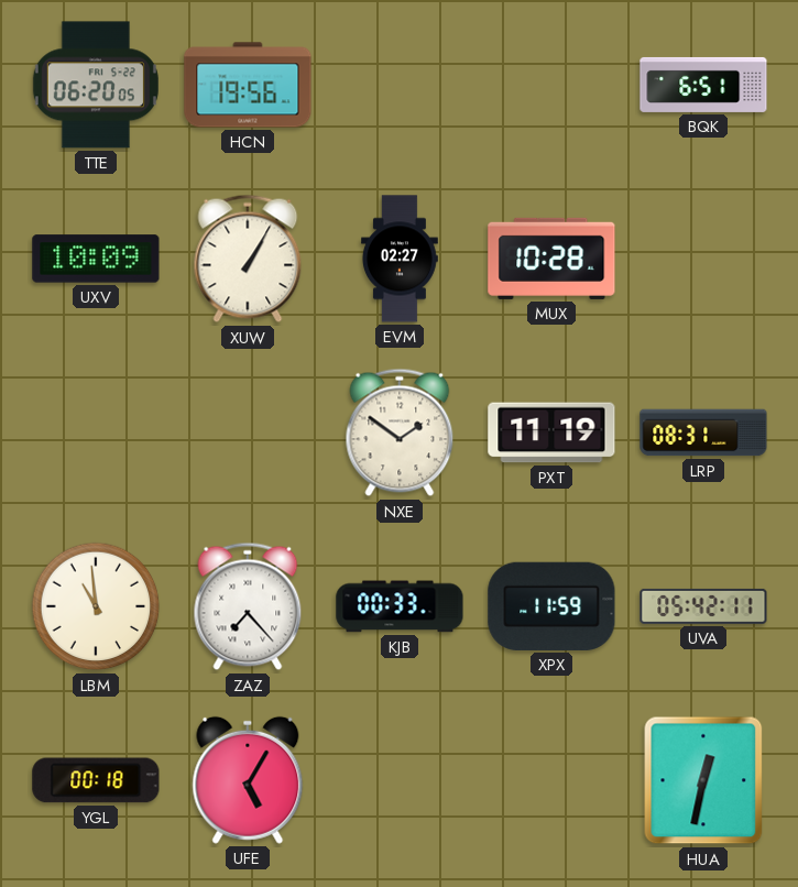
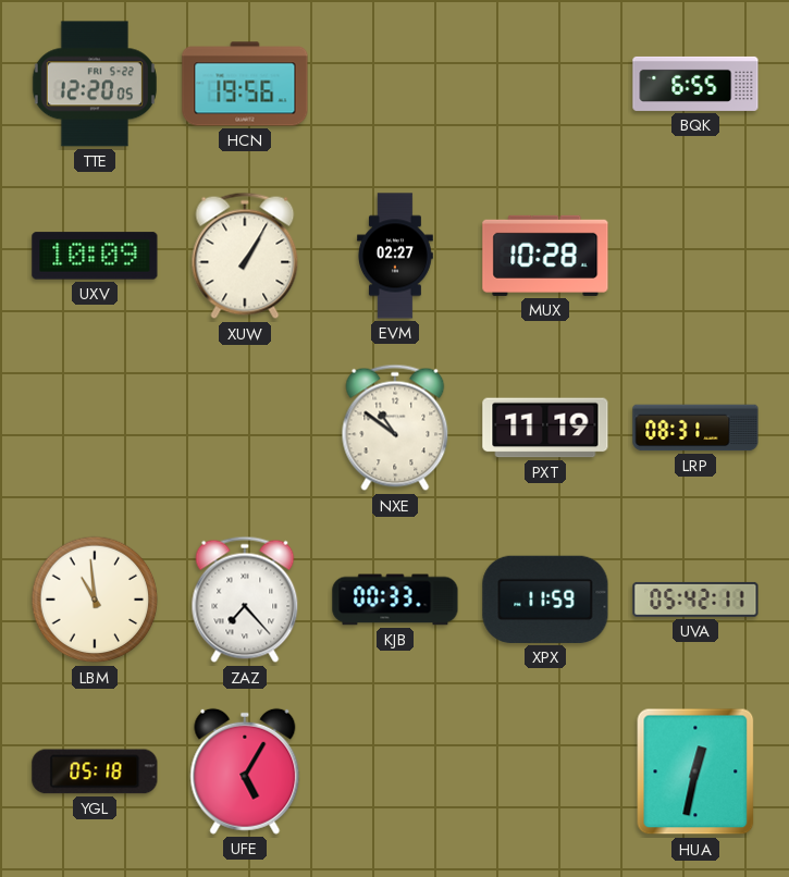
TTE: 06:20 -> 12:20
BQK: 6:51 -> 6:55
NXE: 1:51 -> 10:51
YGL: 00:18 -> 05:18
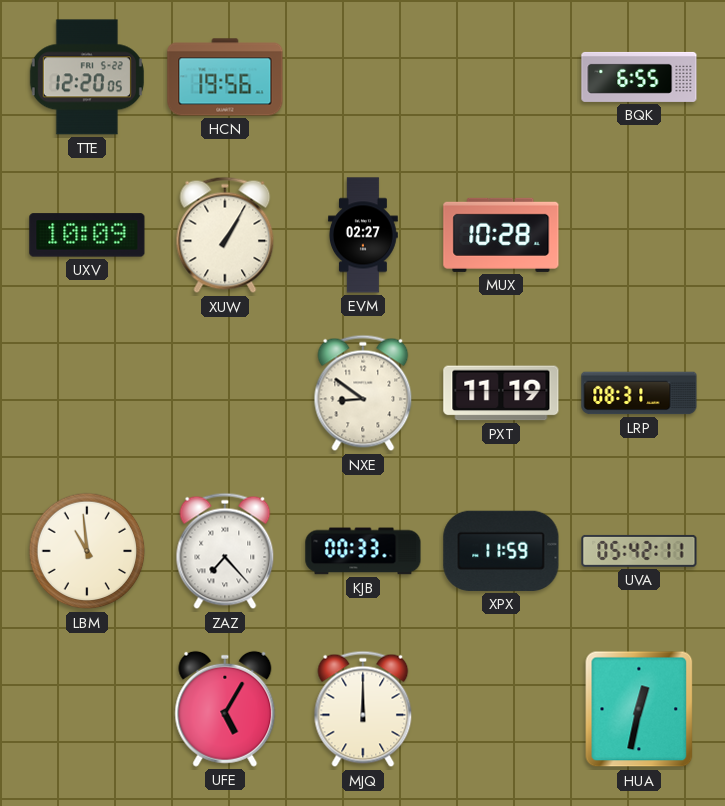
NXE: 10:51 -> 8:51
YGL: 05:18 -> none
MJQ: none -> 12:00
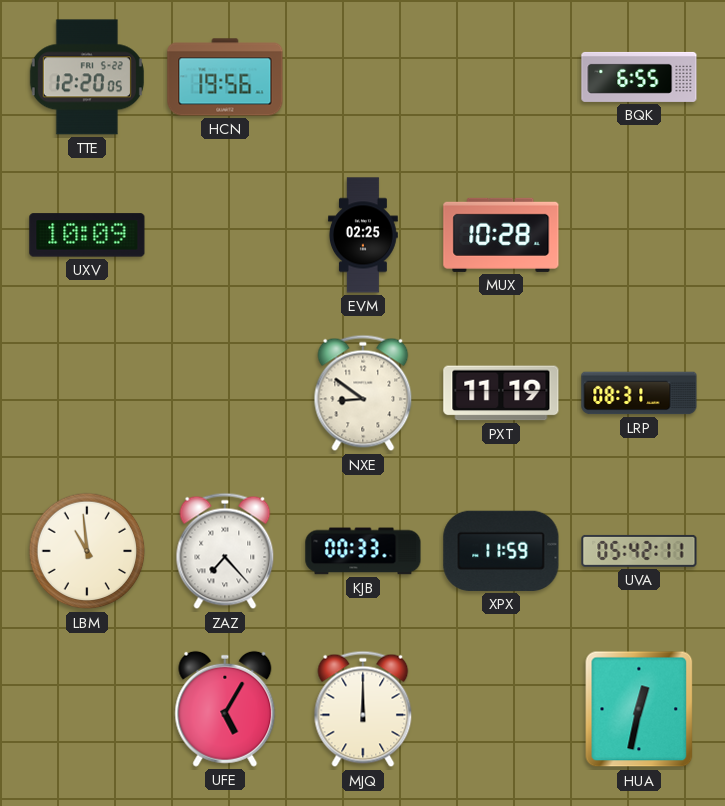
XUW: 1:05 -> none
EVM: 02:27 -> 02:25
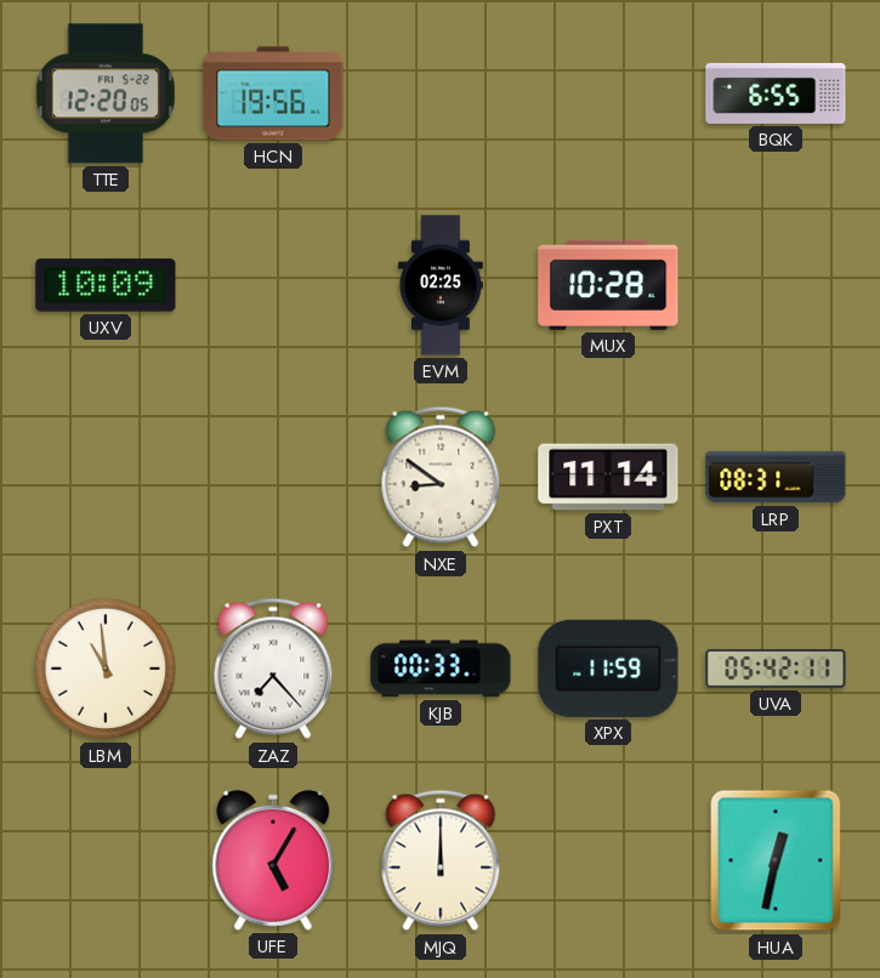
PXT: 11:19 -> 11:14
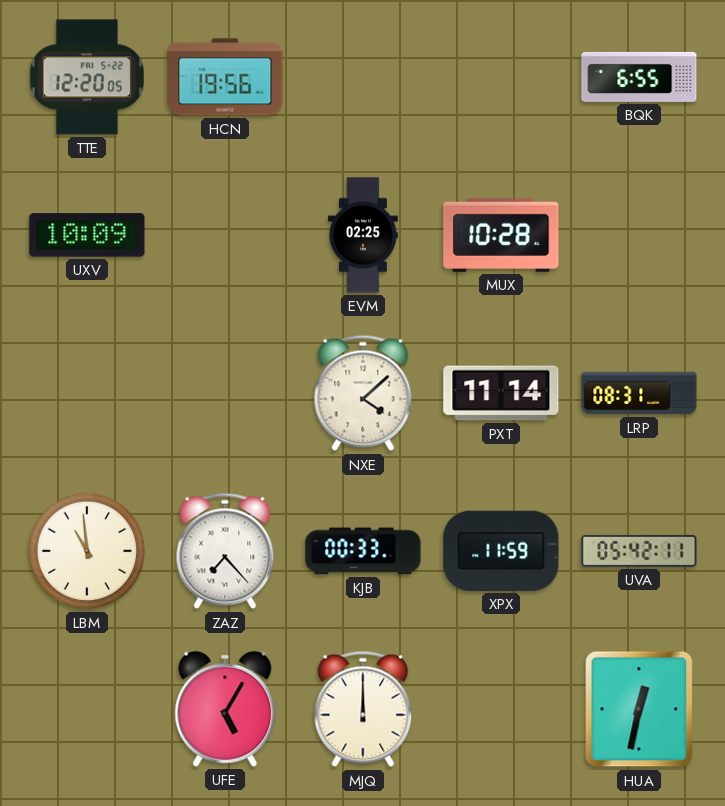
NXE: 8:51 -> 4:08
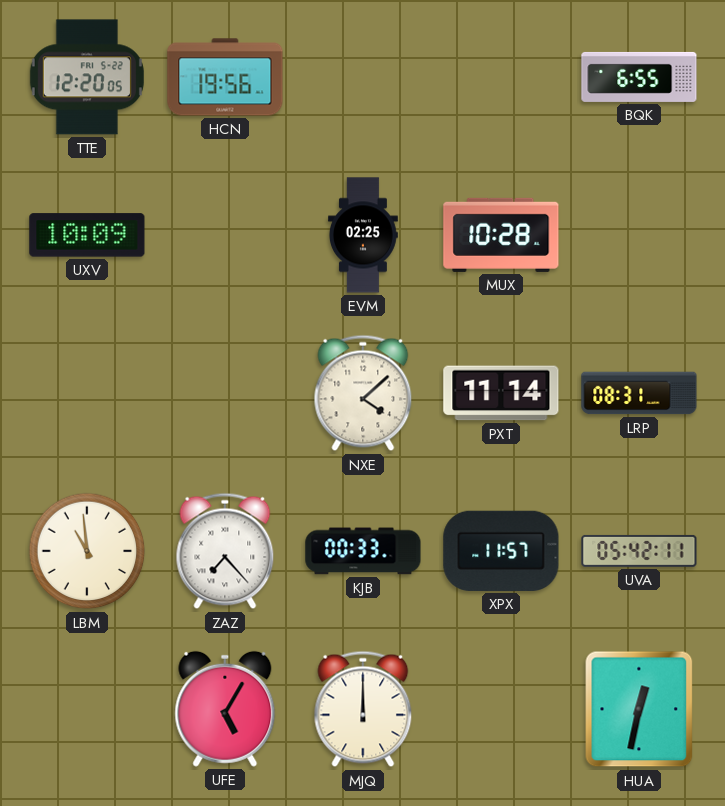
XPX: 11:59 -> 11:57
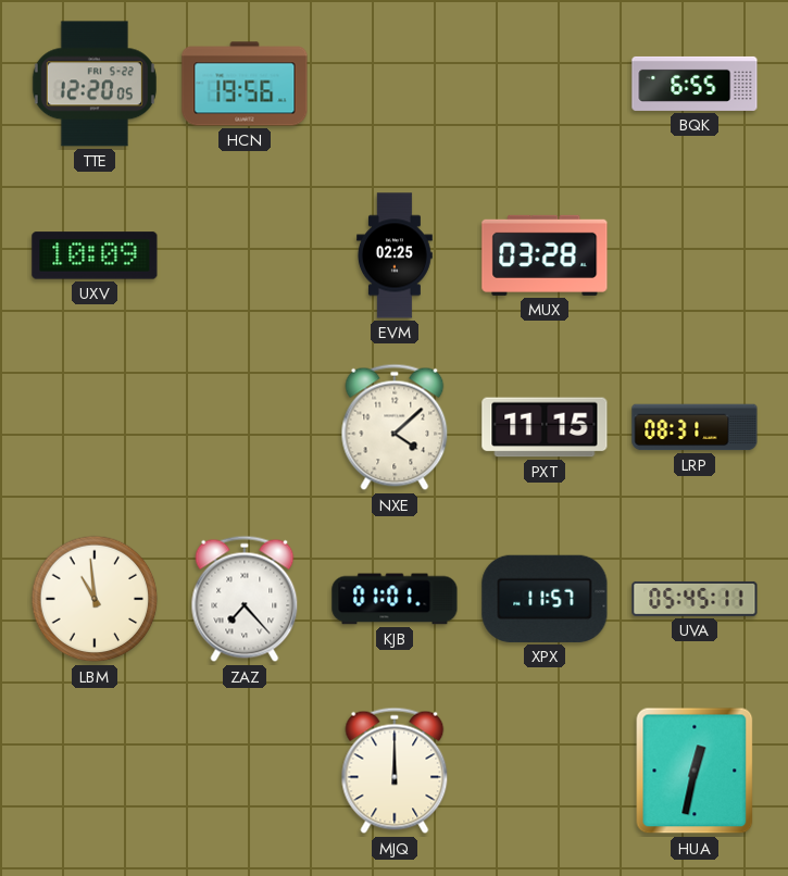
MUX: 10:28 -> 03:28
PXT: 11:14 -> 11:15
KJB: 00:33 -> 01:01
UVA: 05:42 -> 05:45
UFE: 5:05 -> none
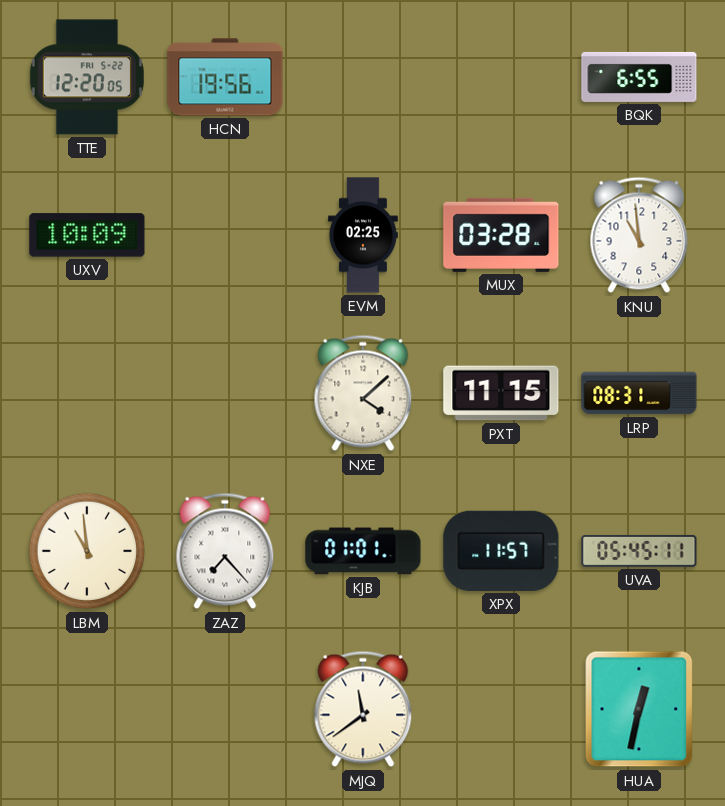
KNU: none -> 10:59
MJQ: 12:00 -> 11:39
